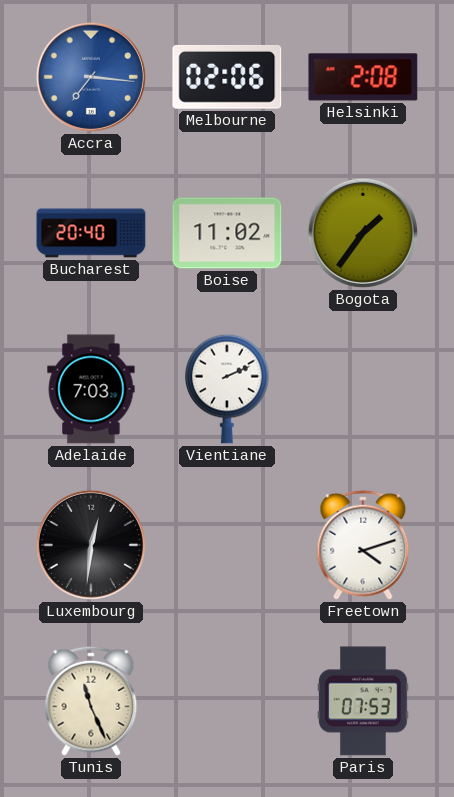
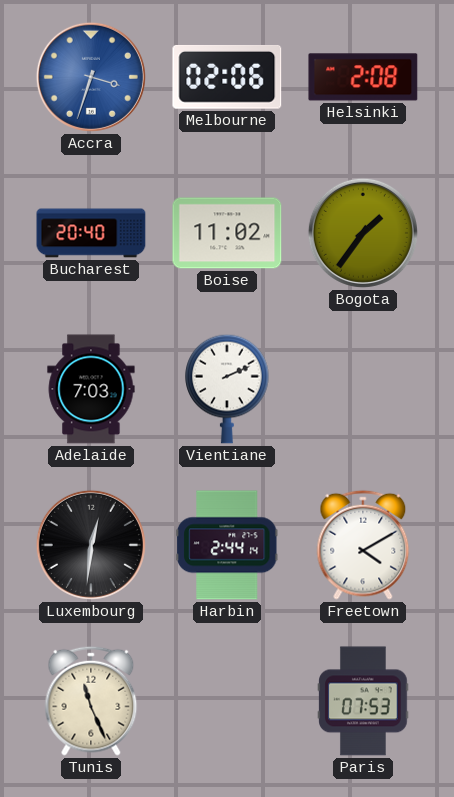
Accra: 7:16 -> 3:33
Harbin: none -> 2:44
Freetown: 4:12 -> 4:10
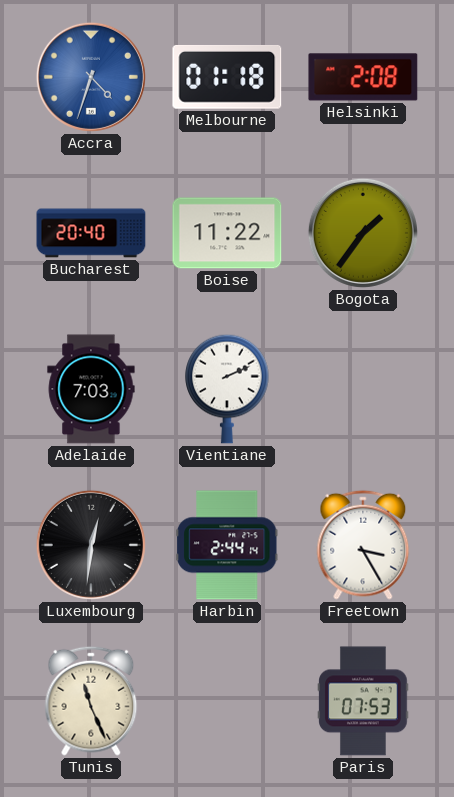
Accra: 3:33 -> 4:33
Melbourne: 02:06 -> 01:18
Boise: 11:02 -> 11:22
Freetown: 4:10 -> 3:25
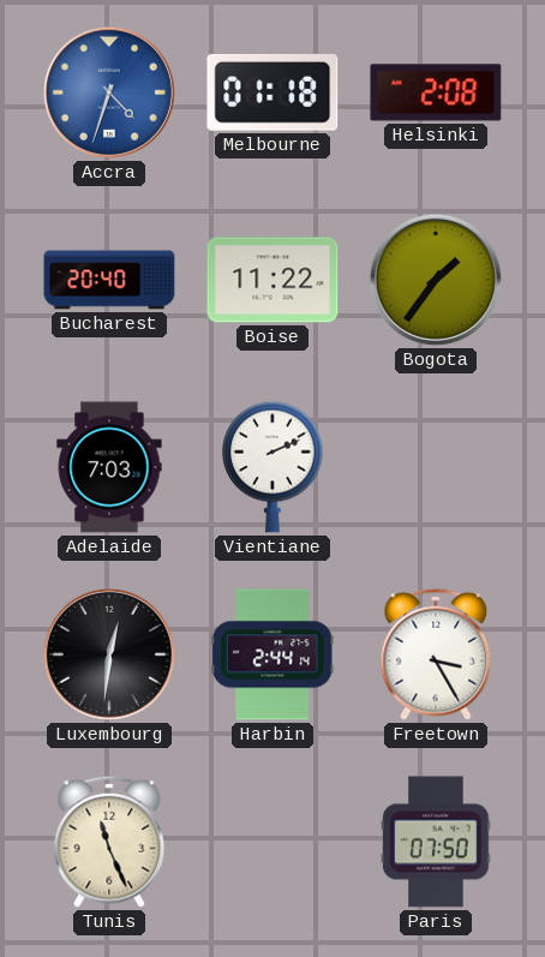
Paris: 07:53 -> 07:50
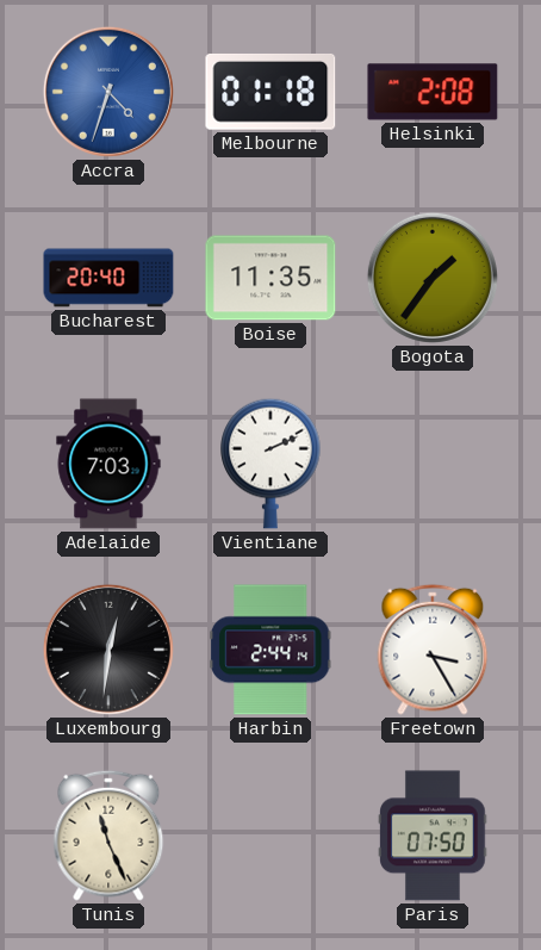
Boise: 11:22 -> 11:35
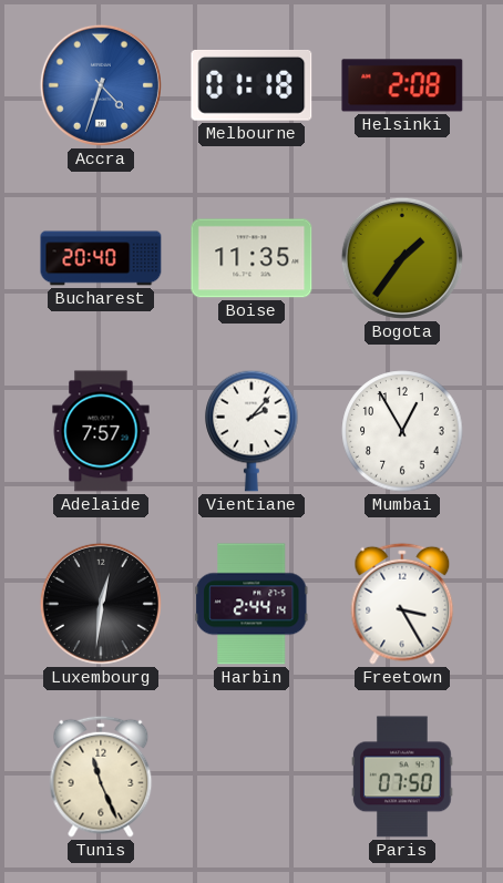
Adelaide: 7:03 -> 7:57
Vientiane: 2:11 -> 2:07
Mumbai: none -> 12:55
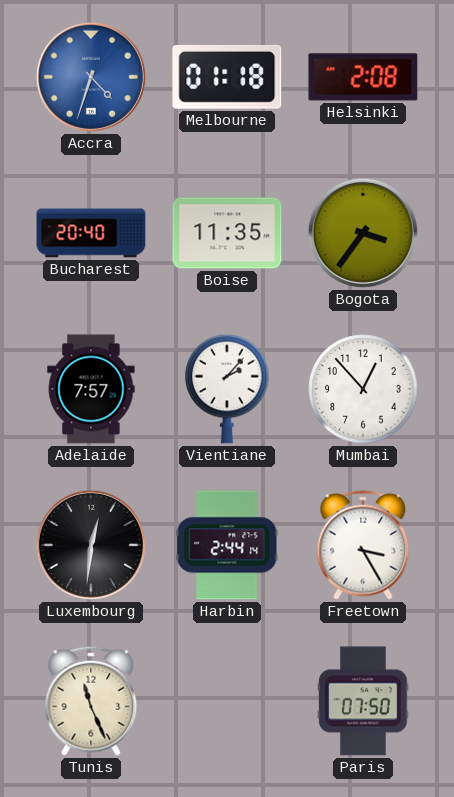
Bogota: 1:36 -> 3:36
Mumbai: 12:55 -> 12:53
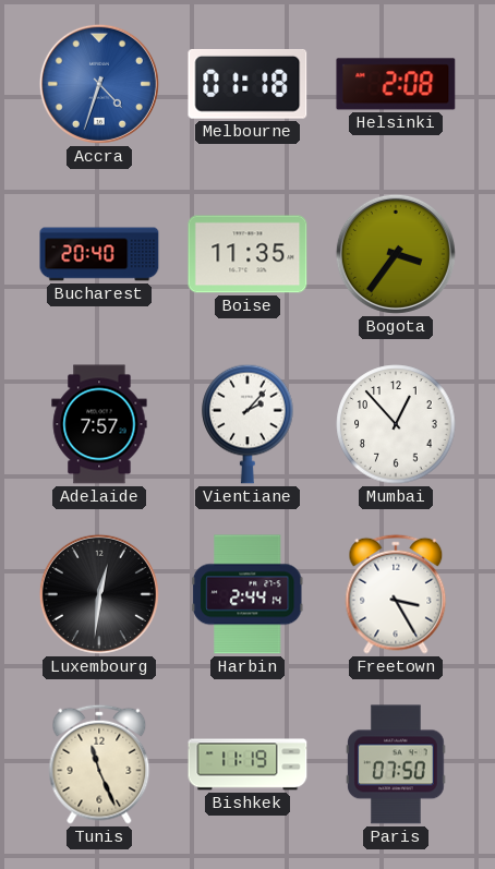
Bishkek: none -> 11:19
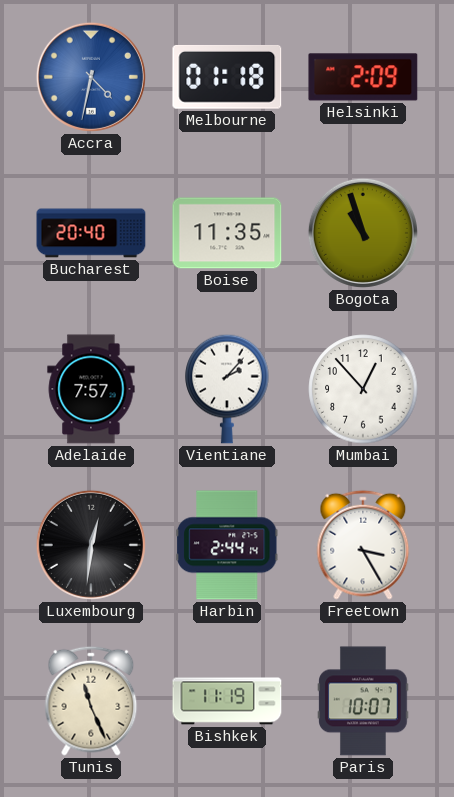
Accra: 4:33 -> 4:32
Helsinki: 2:08 -> 2:09
Bogota: 3:36 -> 10:57
Paris: 07:50 -> 10:07
